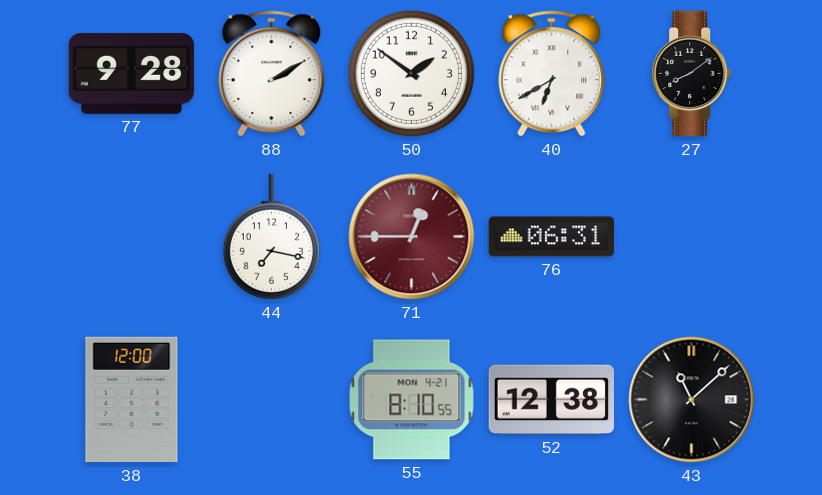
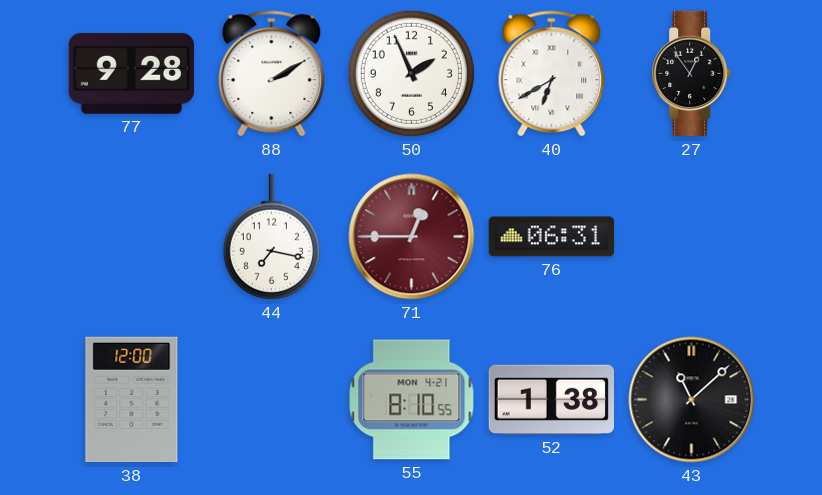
50: 1:51 -> 1:56
27: 8:09 -> 12:54
52: 12:38 -> 1:38
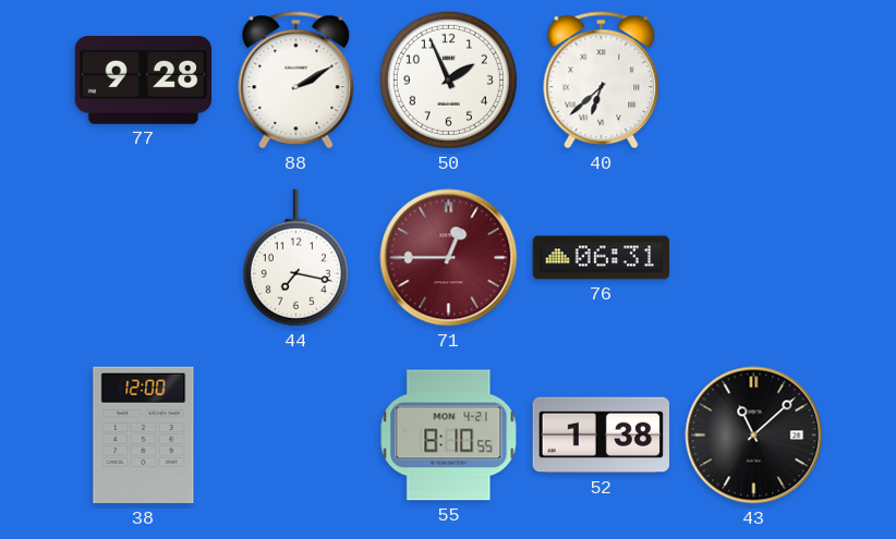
40: 6:40 -> 6:38
27: 12:54 -> none
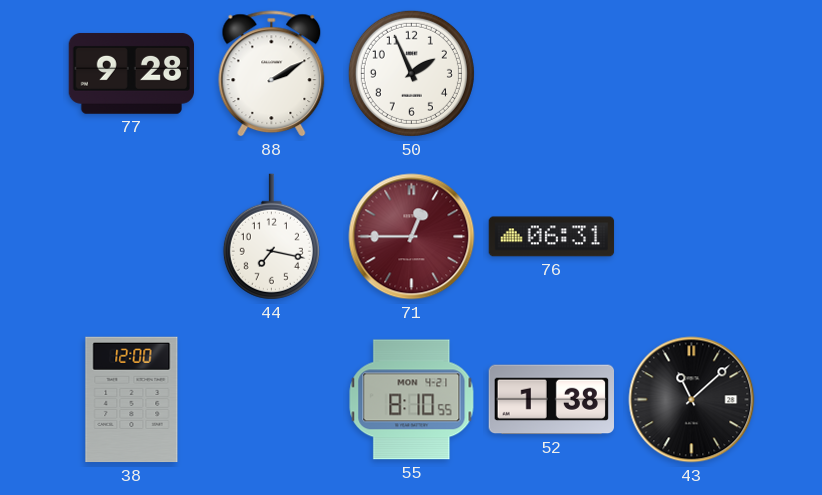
40: 6:38 -> none
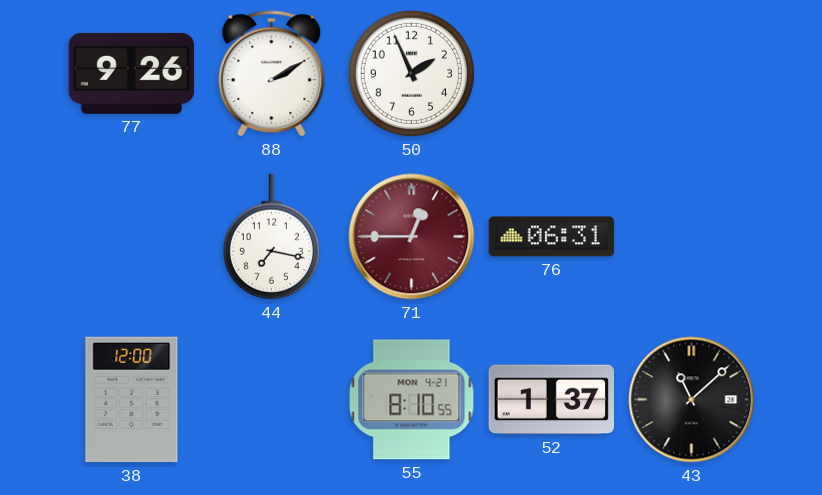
77: 9:28 -> 9:26
52: 1:38 -> 1:37
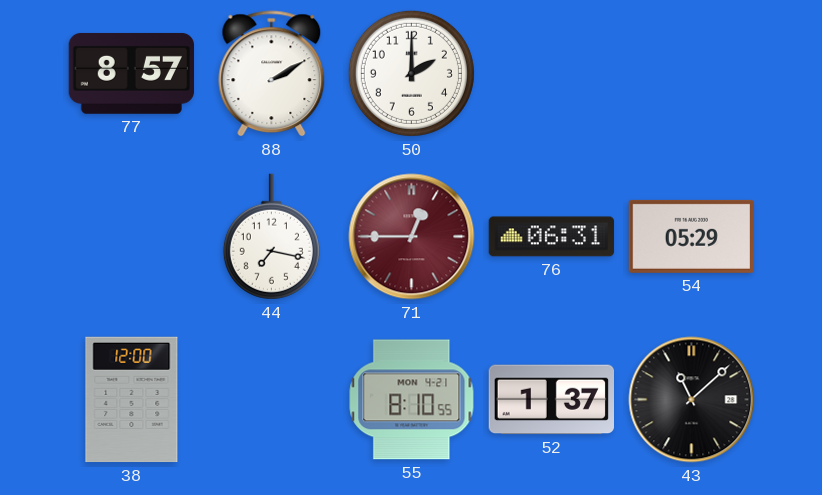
77: 9:26 -> 8:57
50: 1:56 -> 2:00
54: none -> 05:29
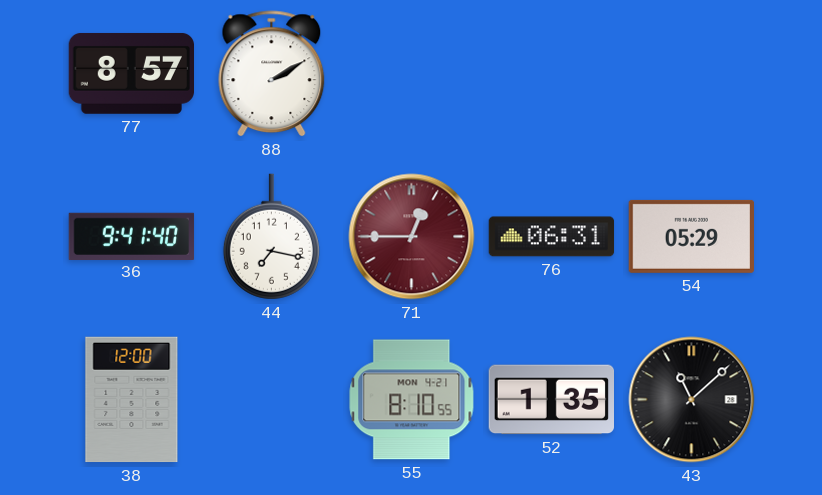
50: 2:00 -> none
36: none -> 9:41
52: 1:37 -> 1:35
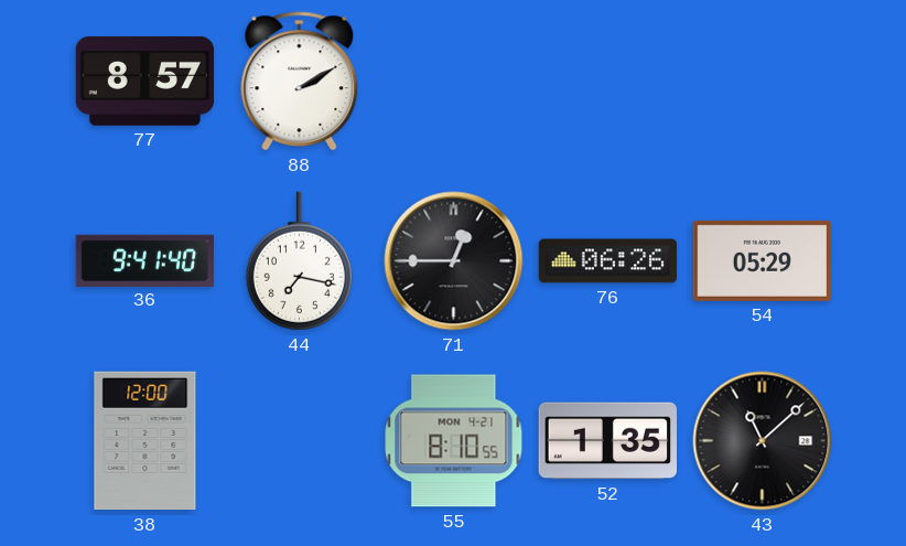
71 dial: burgundy -> black
76: 06:31 -> 06:26
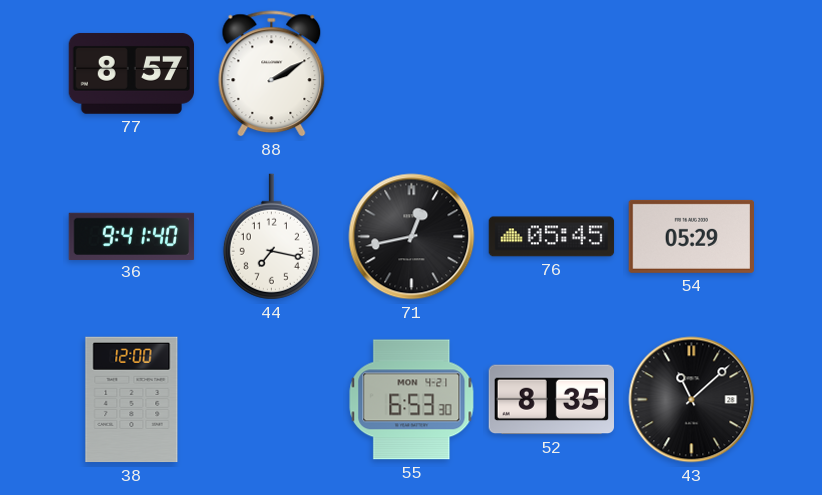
71: 12:45 -> 12:43
76: 06:26 -> 05:45
55: 8:10 -> 6:53
52: 1:35 -> 8:35
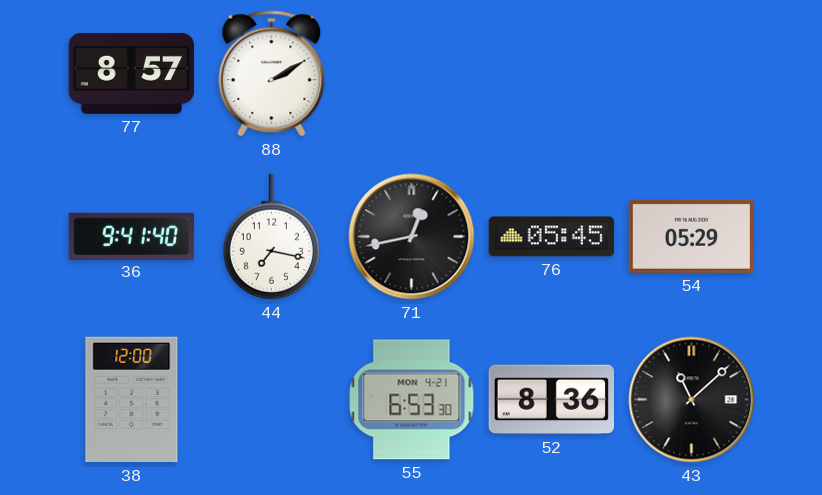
52: 8:35 -> 8:36
